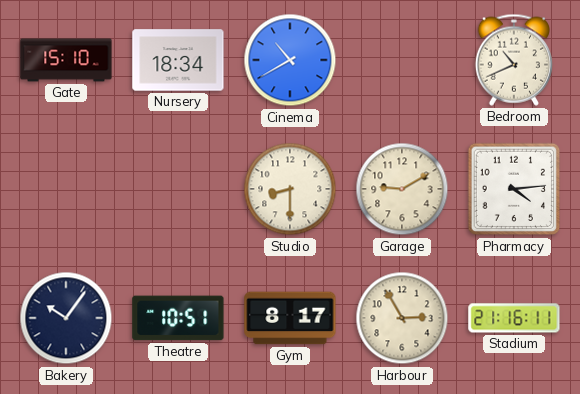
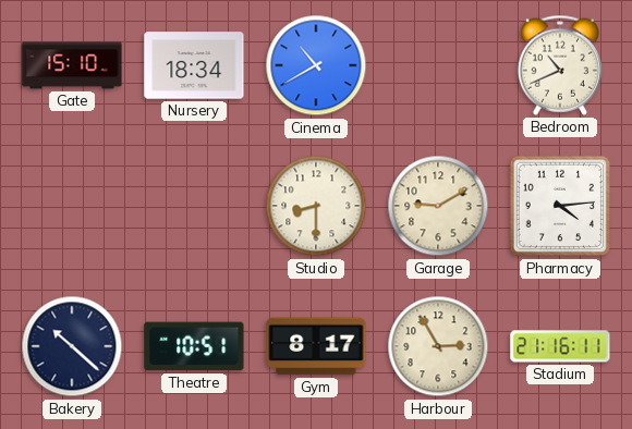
Bakery: 10:06 -> 10:22
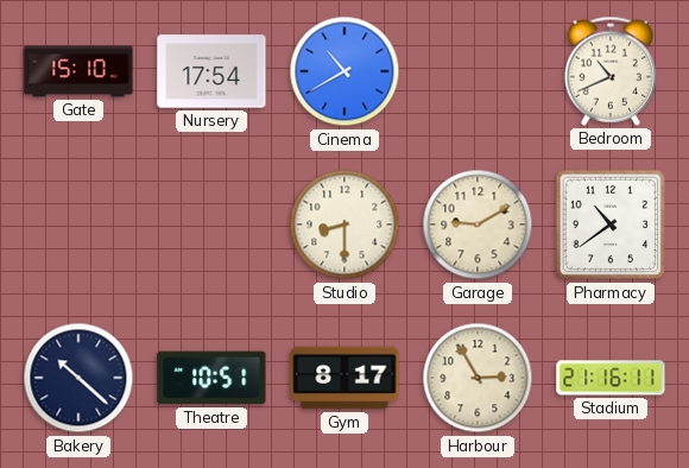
Nursery: 18:34 -> 17:54
Pharmacy: 4:14 -> 10:39
